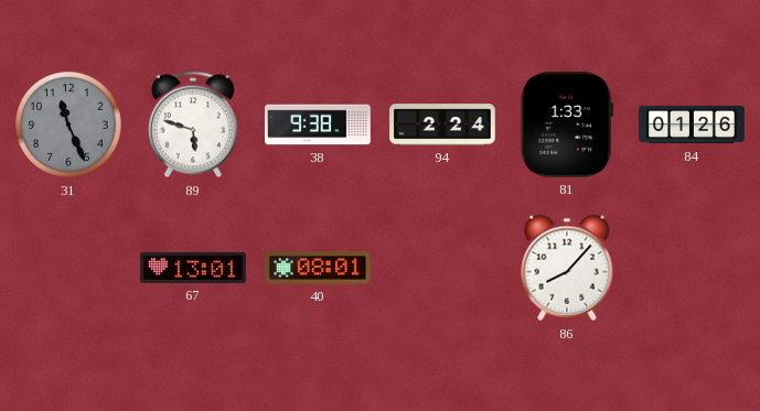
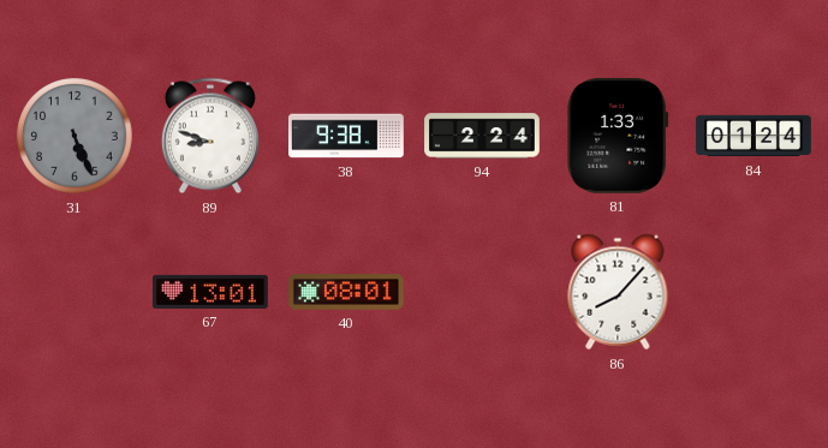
31: 11:26 -> 5:26
89: 5:48 -> 8:48
84: 01:26 -> 01:24
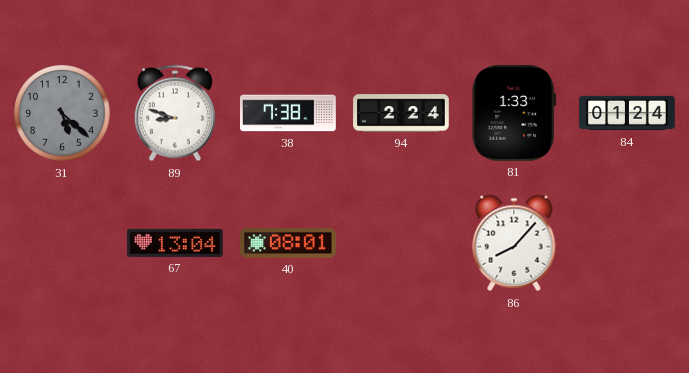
31: 5:26 -> 5:22
38: 9:38 -> 7:38
67: 13:01 -> 13:04
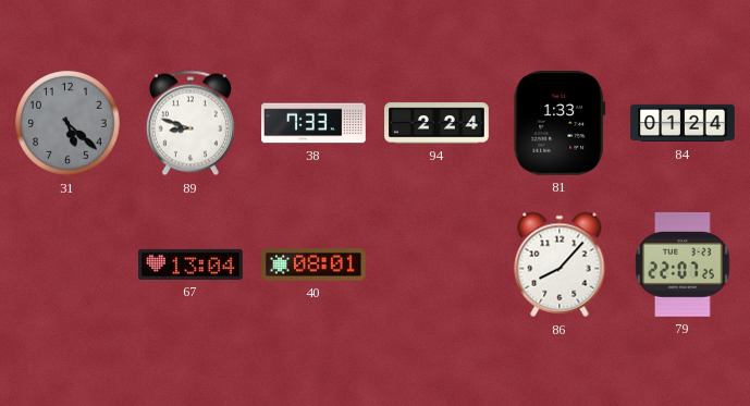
38: 7:38 -> 7:33
79: none -> 22:07
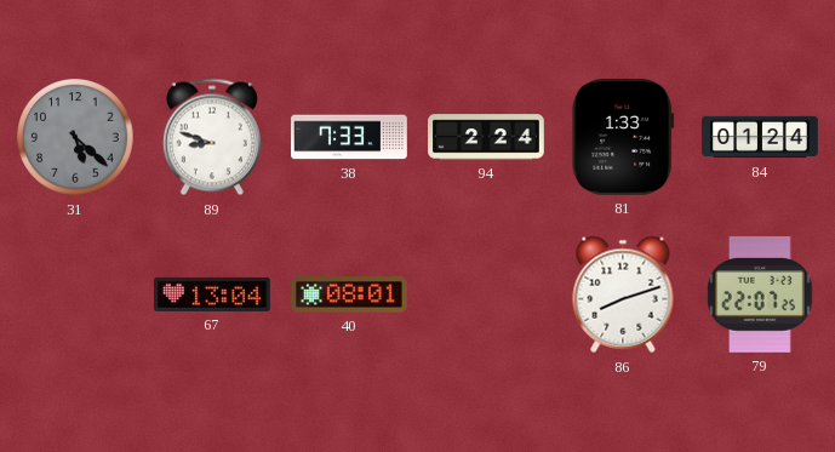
86: 8:07 -> 8:12
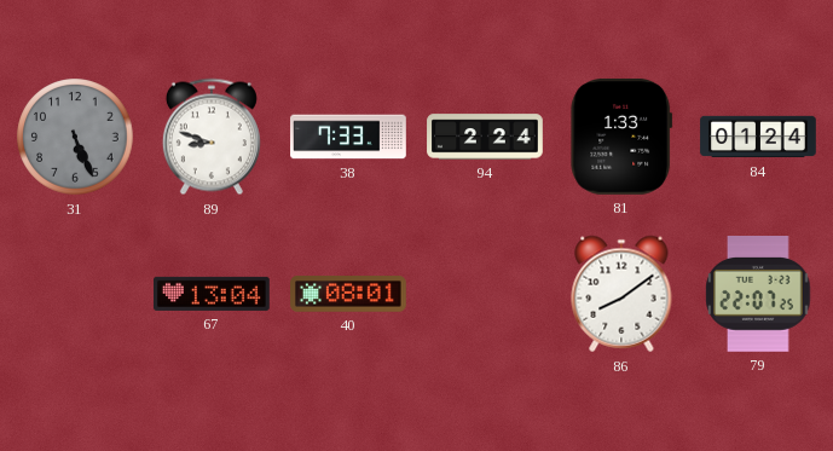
31: 5:22 -> 5:26
86: 8:12 -> 8:09
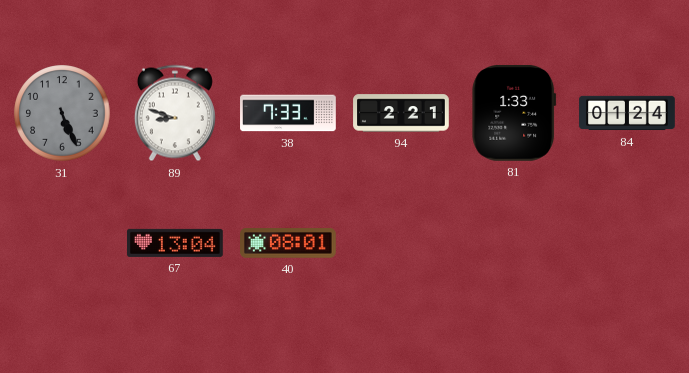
94: 2:24 -> 2:21
86: 8:09 -> none
79: 22:07 -> none
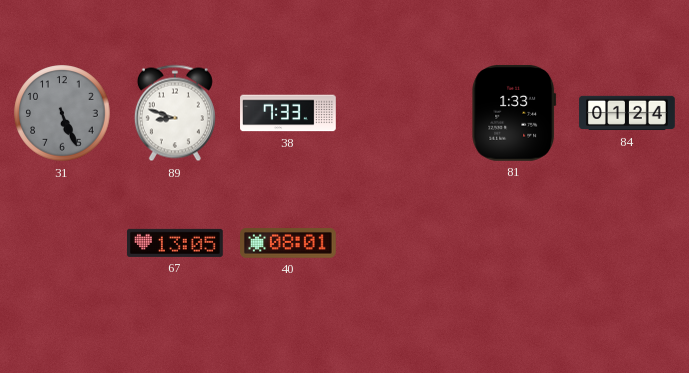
94: 2:21 -> none
67: 13:04 -> 13:05
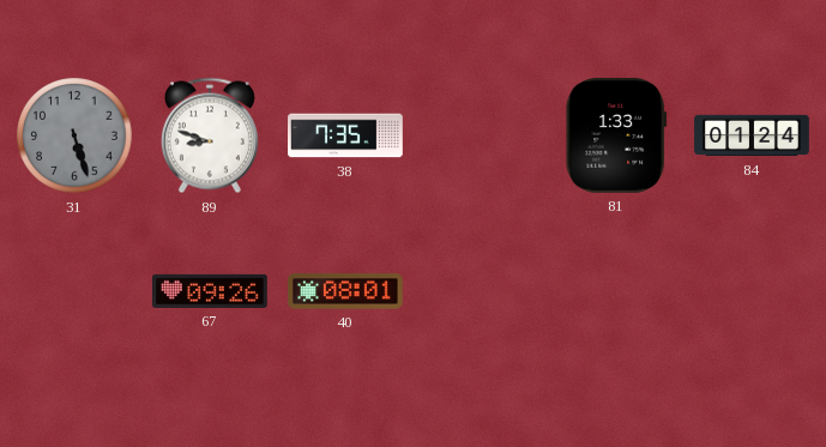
31: 5:26 -> 5:27
38: 7:33 -> 7:35
67: 13:05 -> 09:26
